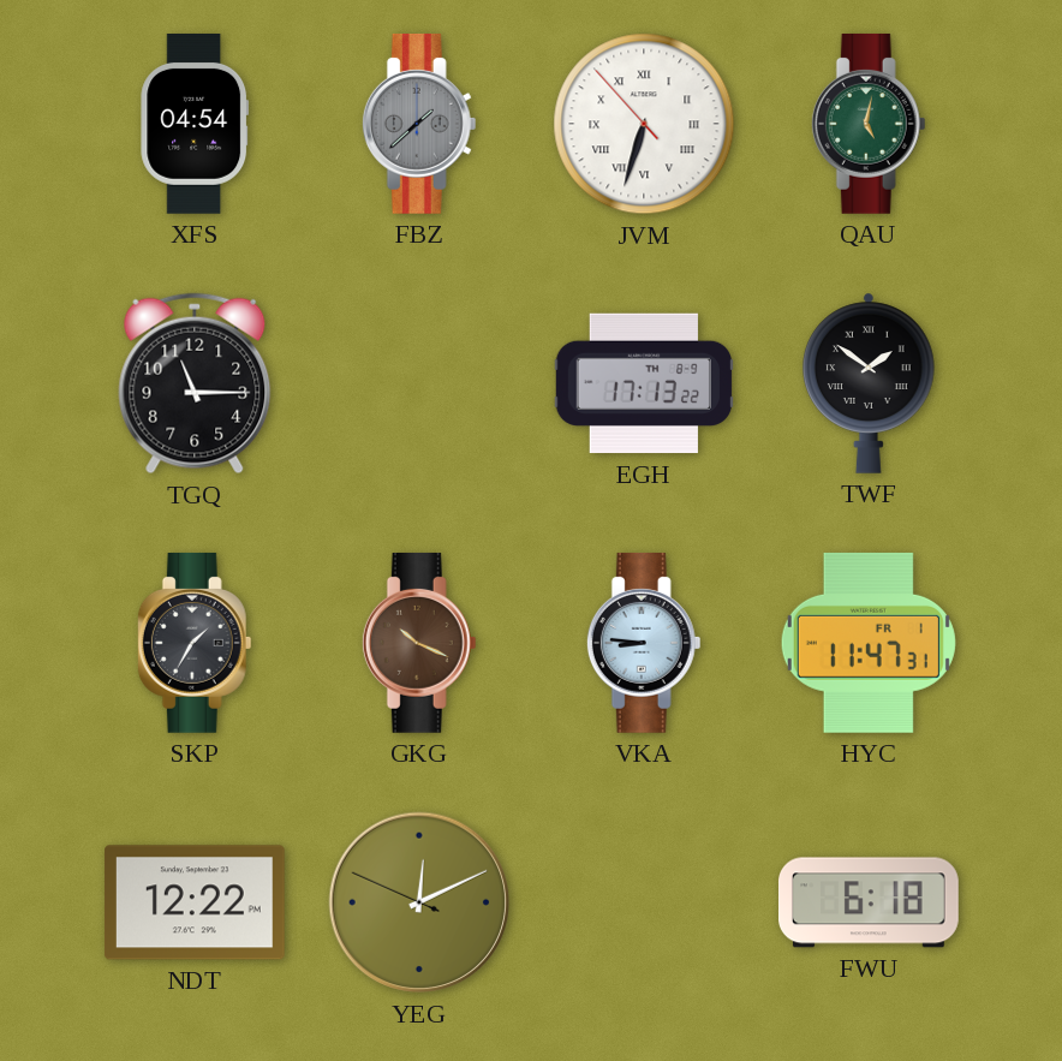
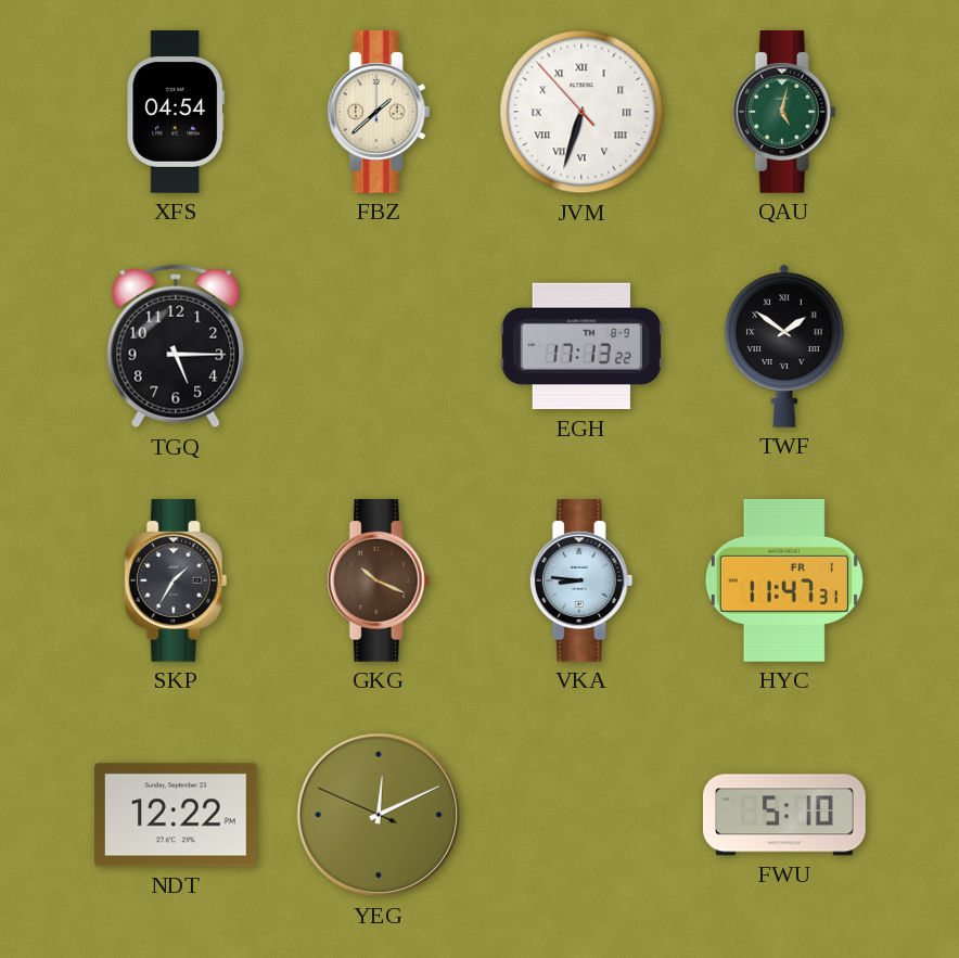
FBZ dial: grey -> cream
TGQ: 11:15 -> 5:15
FWU: 6:18 -> 5:10
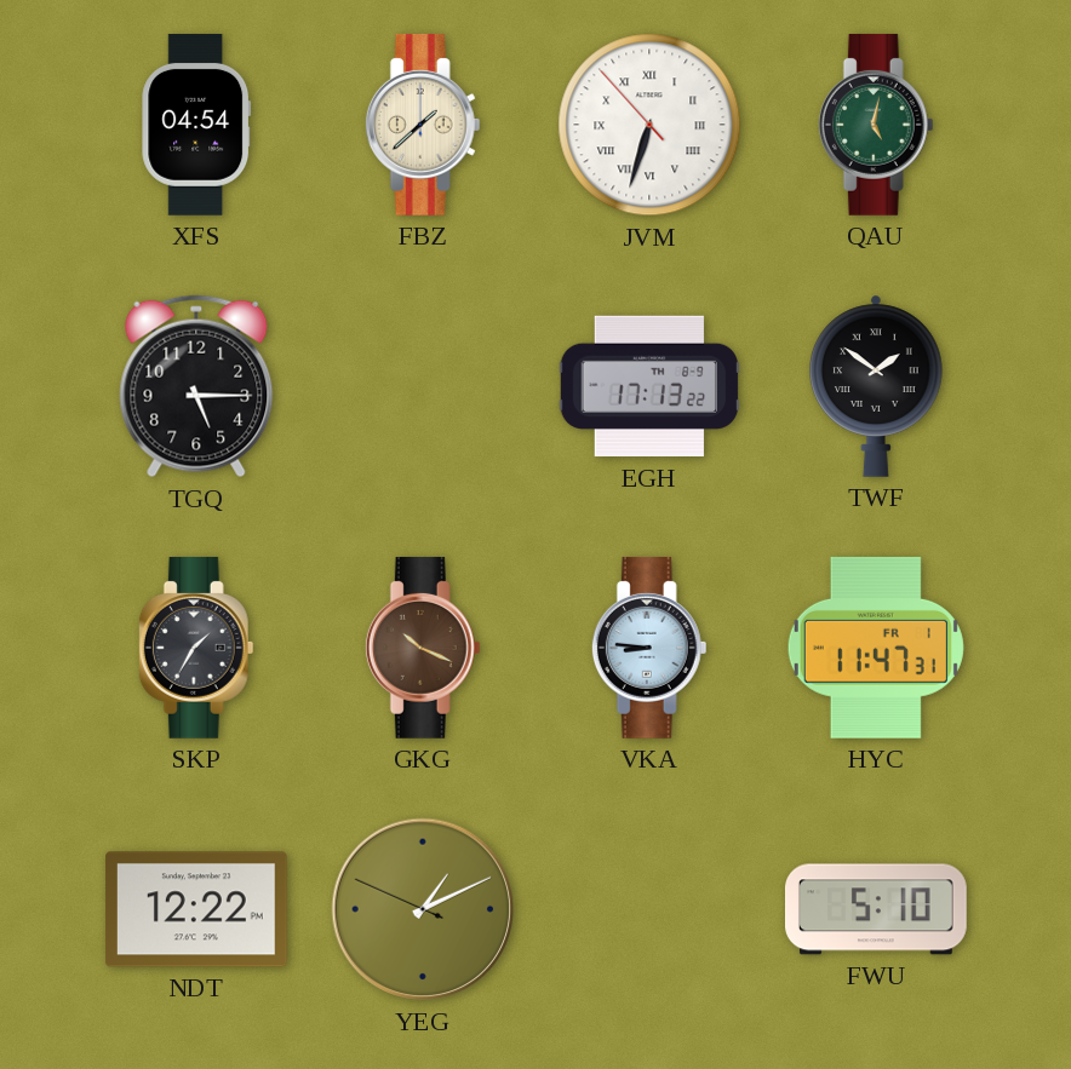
YEG: 12:10 -> 1:10
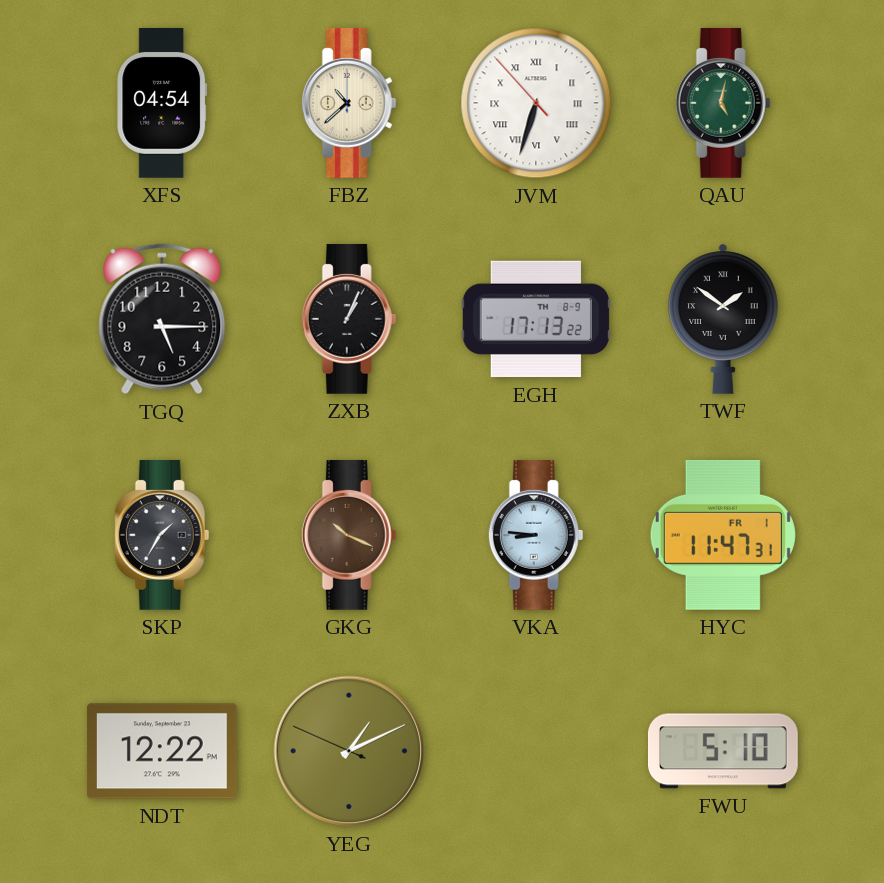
FBZ: 1:38 -> 10:38
ZXB: none -> 1:04
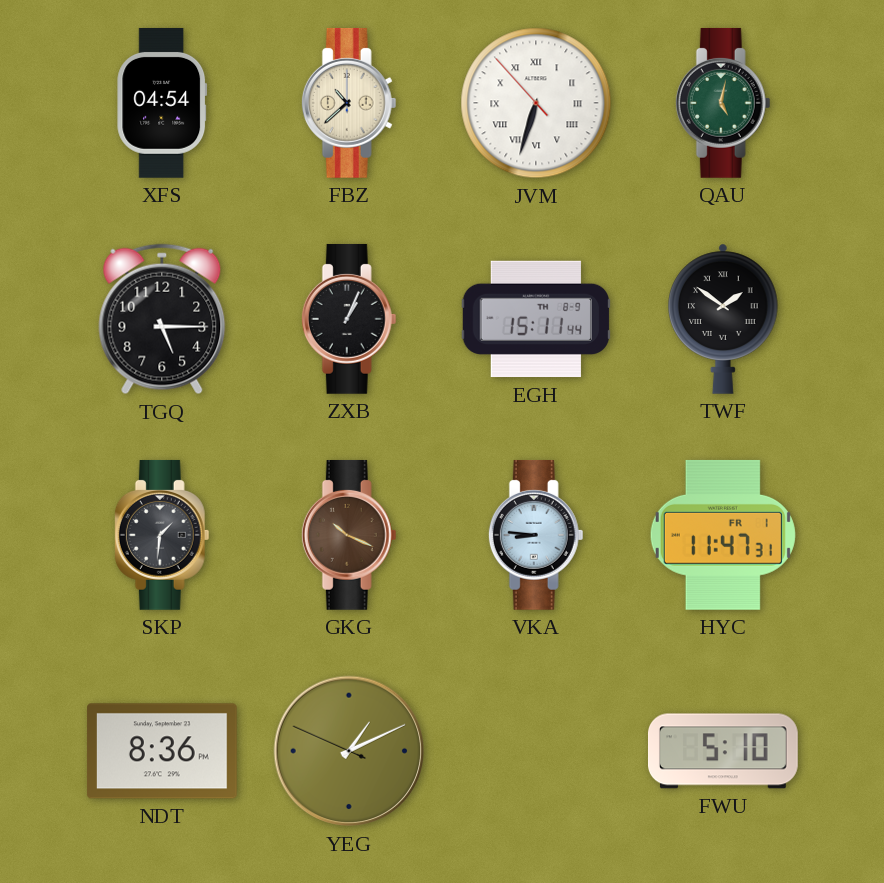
EGH: 17:13 -> 15:11
SKP: 1:35 -> 1:31
NDT: 12:22 -> 8:36
